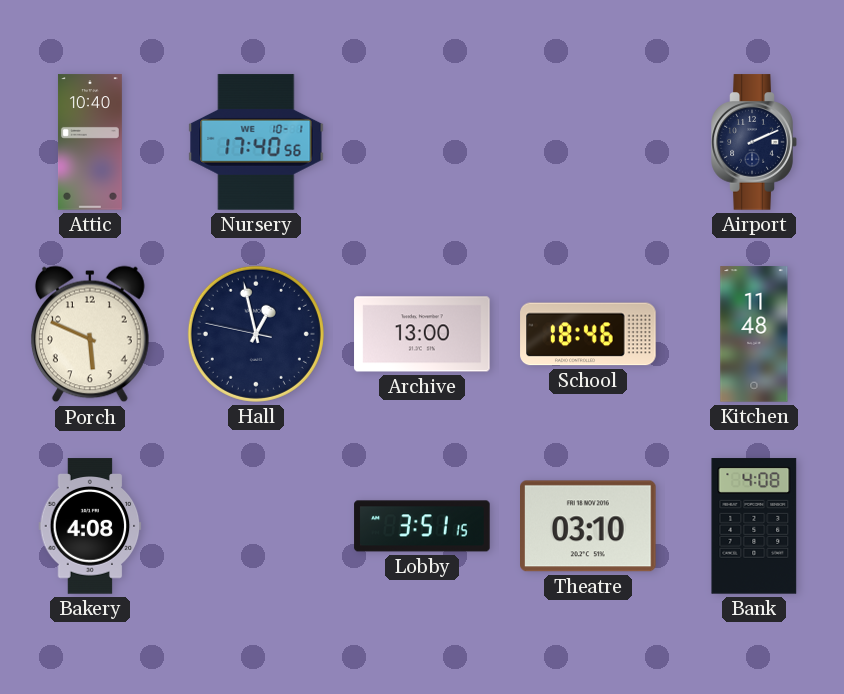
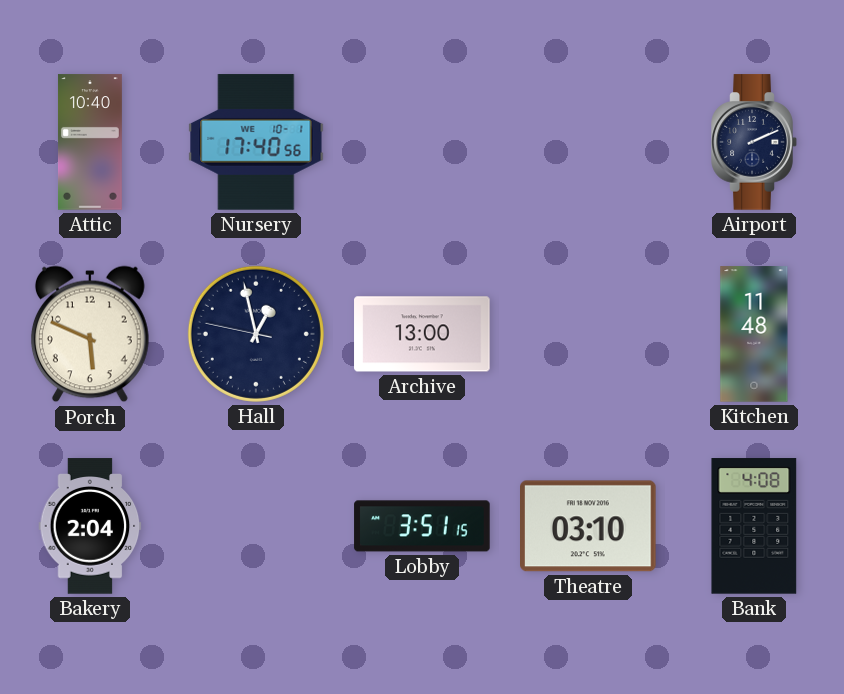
School: 18:46 -> none
Bakery: 4:08 -> 2:04
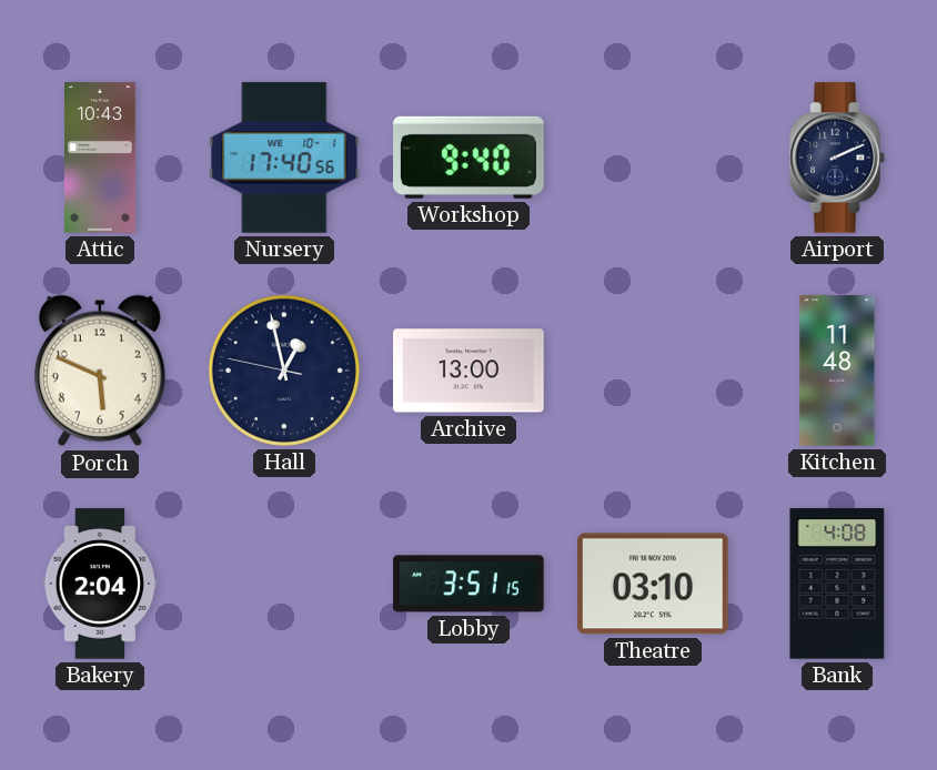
Attic: 10:40 -> 10:43
Workshop: none -> 9:40
